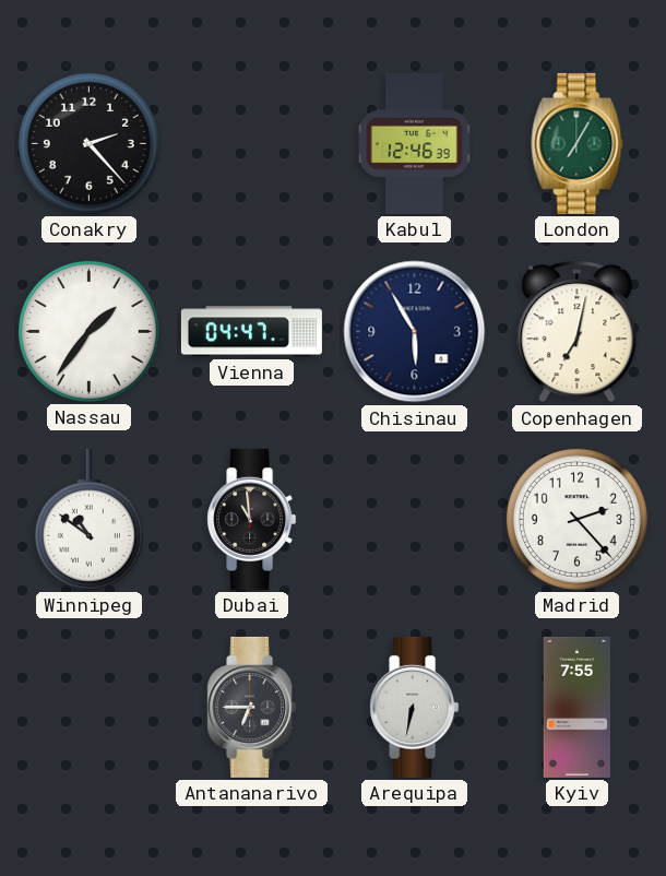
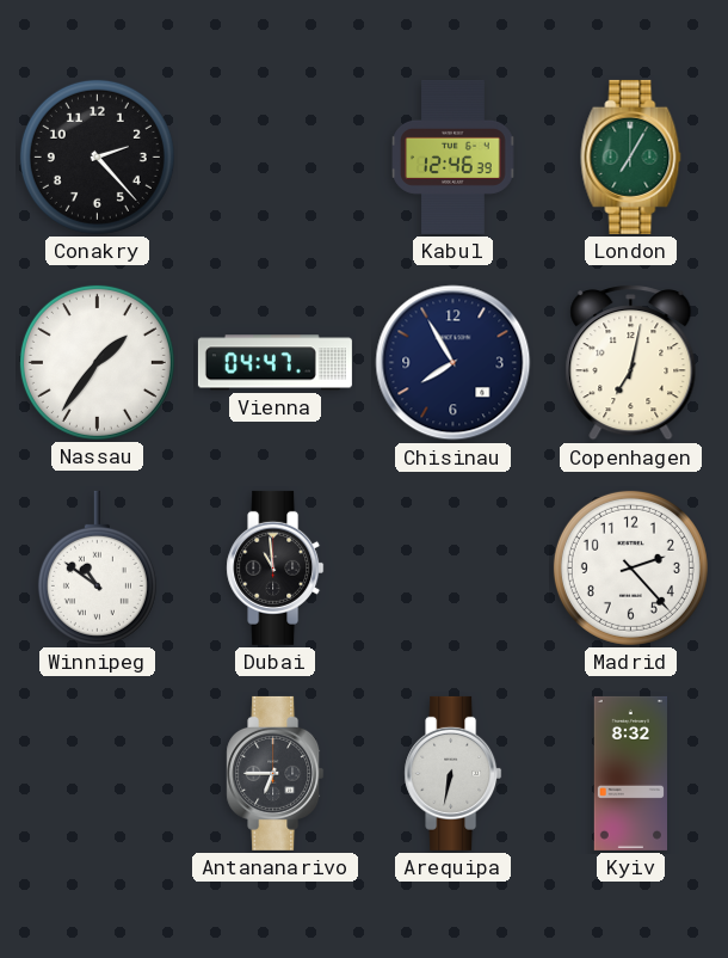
Chisinau: 5:55 -> 7:55
Kyiv: 7:55 -> 8:32
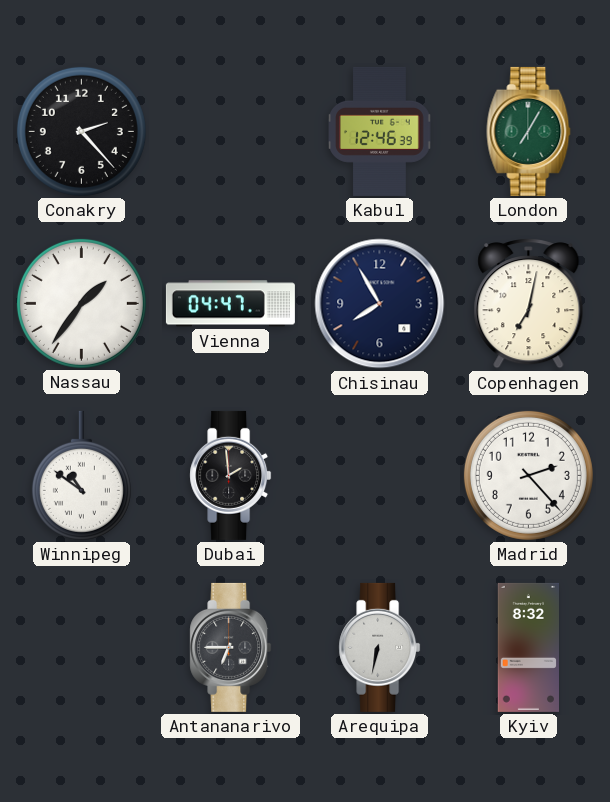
Dubai: 10:59 -> 1:59
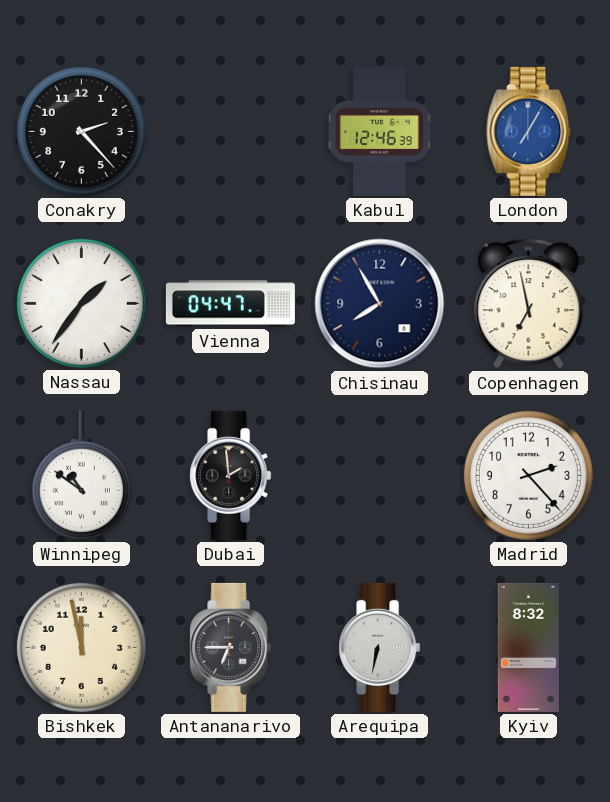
London dial: green -> blue
Copenhagen: 7:02 -> 6:58
Bishkek: none -> 11:58
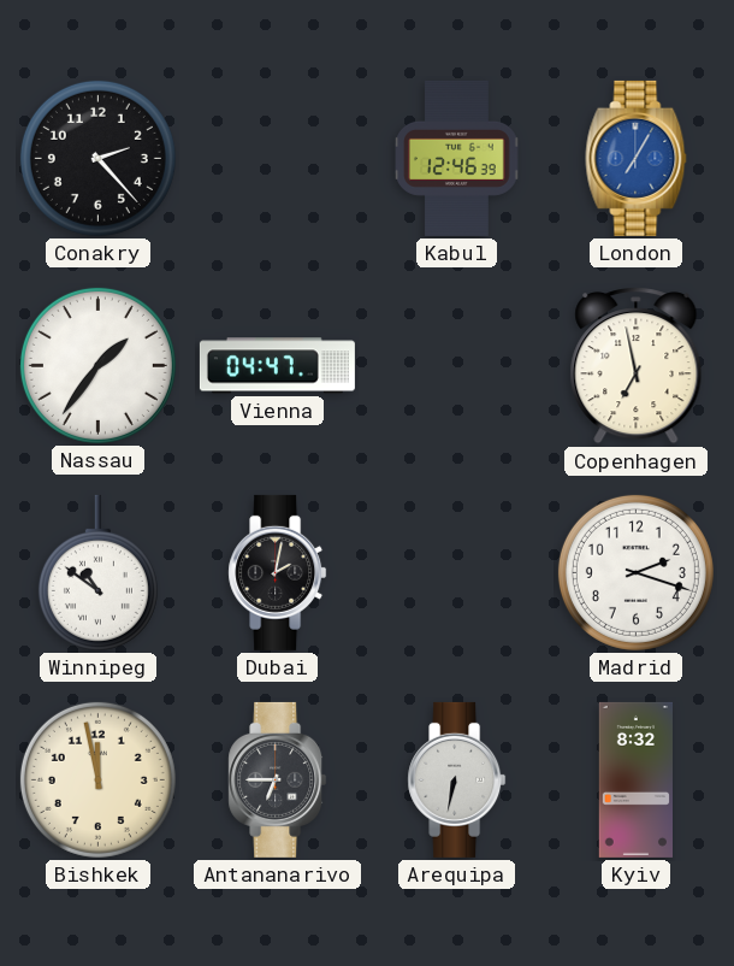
Chisinau: 7:55 -> none
Dubai: 1:59 -> 2:02
Madrid: 2:23 -> 2:18
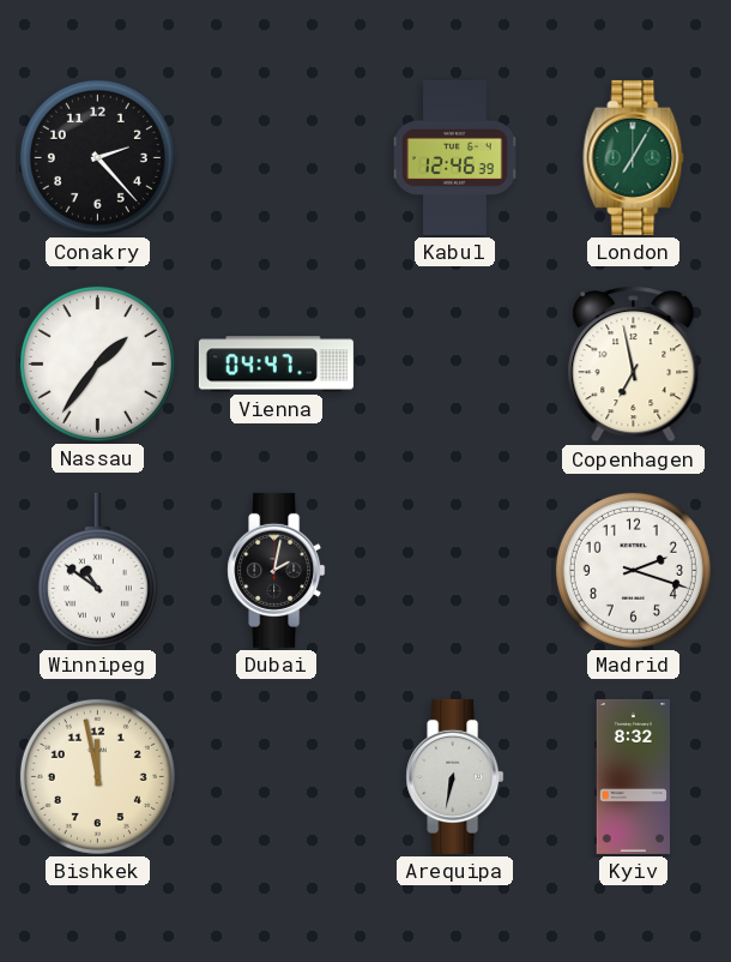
London dial: blue -> green
Antananarivo: 6:45 -> none
